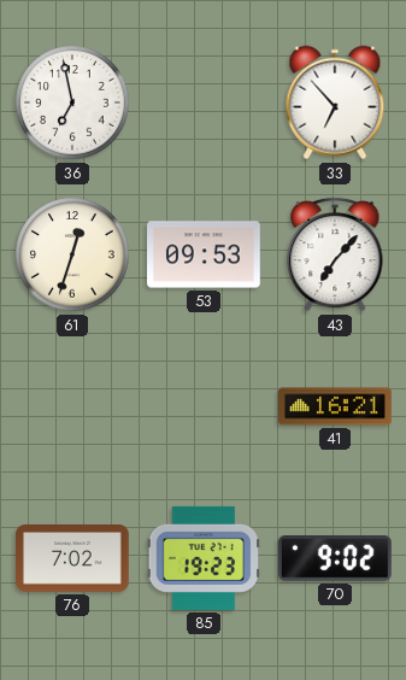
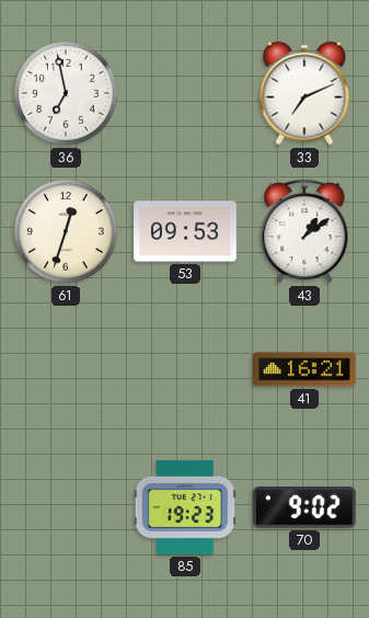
33: 6:53 -> 7:11
43: 7:07 -> 1:09
76: 7:02 -> none
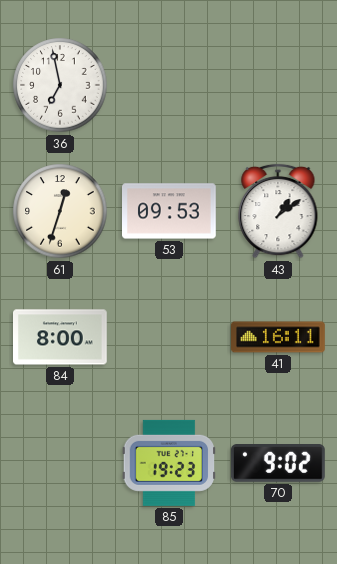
33: 7:11 -> none
84: none -> 8:00
41: 16:21 -> 16:11
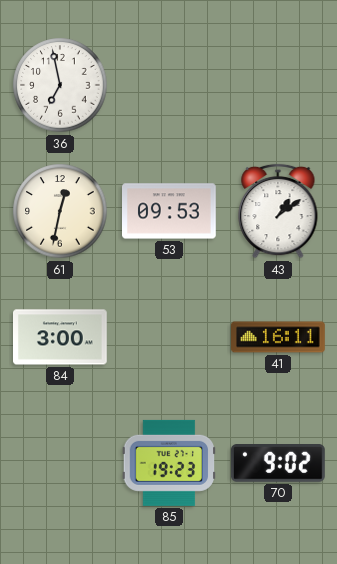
61: 12:33 -> 12:32
84: 8:00 -> 3:00
